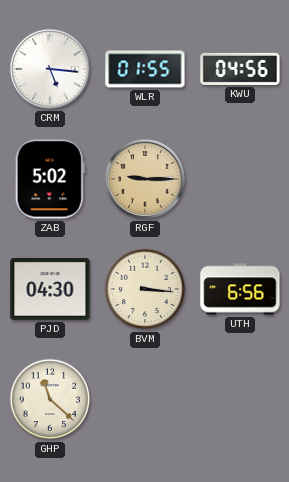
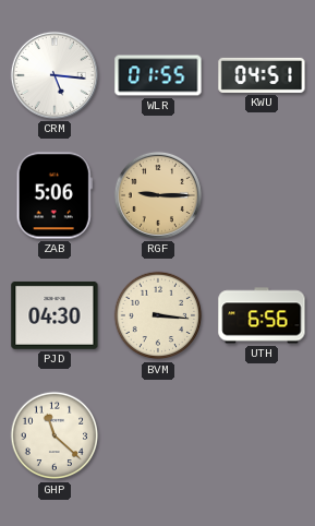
KWU: 04:56 -> 04:51
ZAB: 5:02 -> 5:06
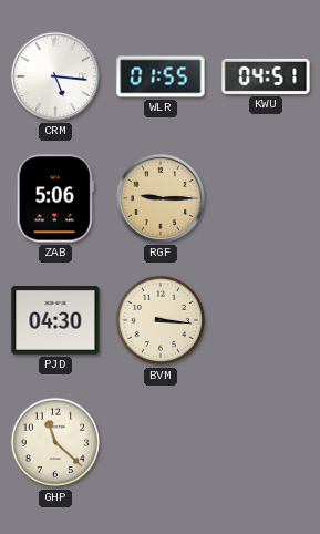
UTH: 6:56 -> none
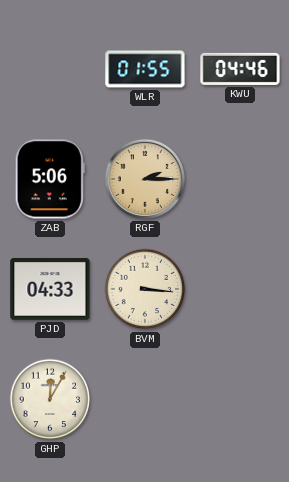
CRM: 5:16 -> none
KWU: 04:51 -> 04:46
RGF: 9:15 -> 2:15
PJD: 04:30 -> 04:33
GHP: 11:22 -> 12:05
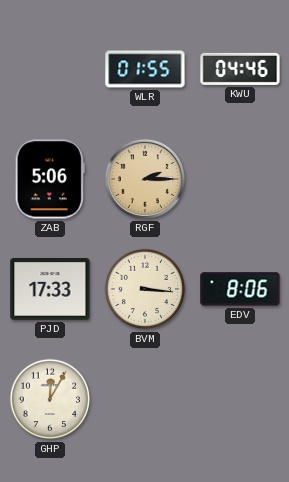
PJD: 04:33 -> 17:33
EDV: none -> 8:06
